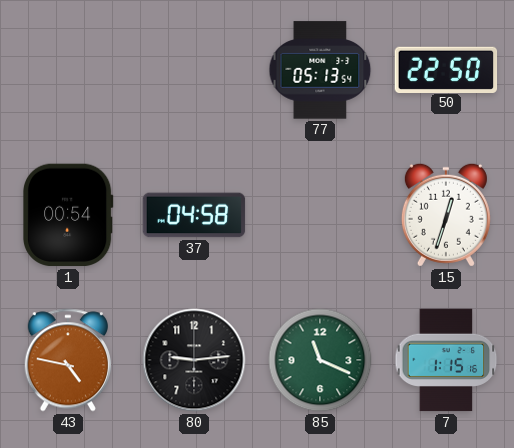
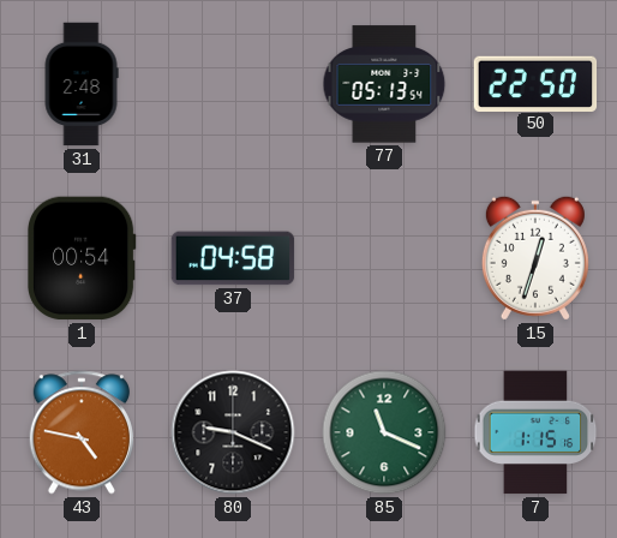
31: none -> 2:48
80: 9:14 -> 9:19
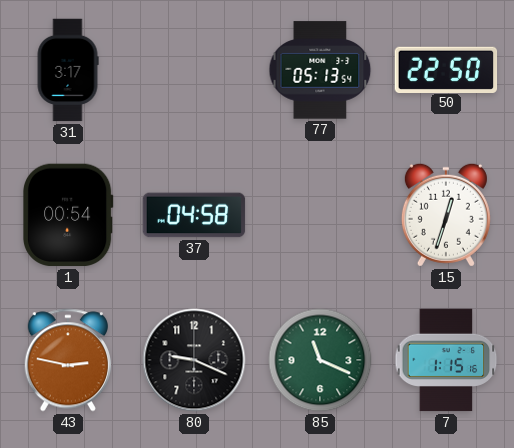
31: 2:48 -> 3:17
43: 4:47 -> 2:47
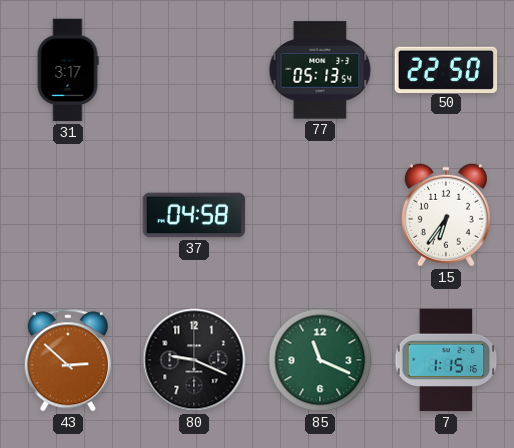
1: 00:54 -> none
15: 12:33 -> 6:36
43: 2:47 -> 2:52
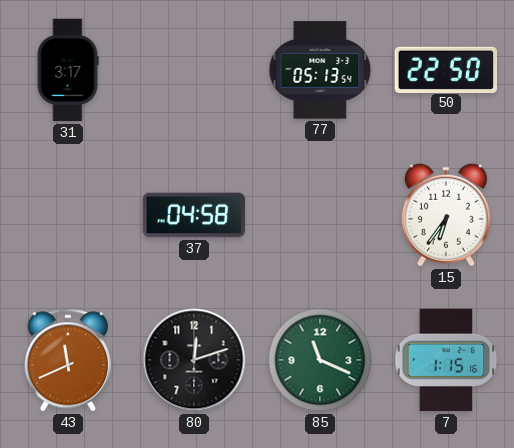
43: 2:52 -> 11:41
80: 9:19 -> 12:12
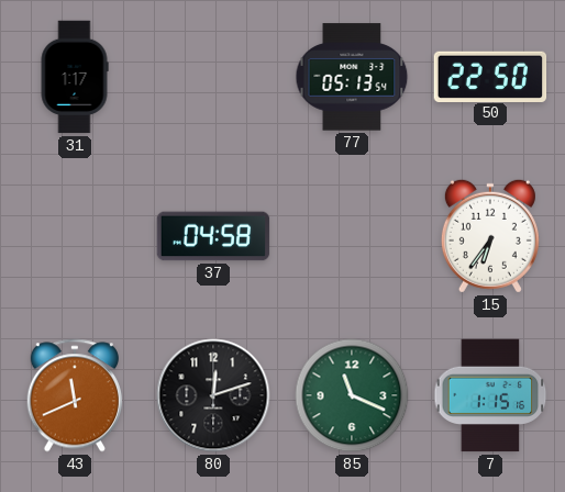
31: 3:17 -> 1:17
